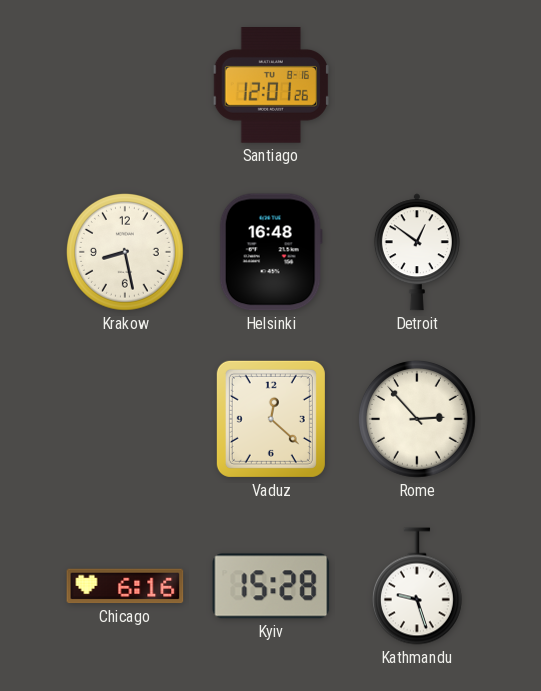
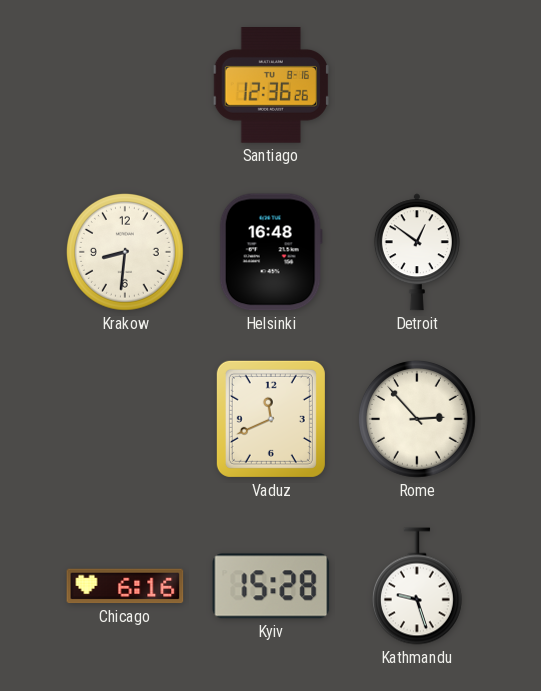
Santiago: 12:01 -> 12:36
Krakow: 8:28 -> 8:31
Vaduz: 12:22 -> 11:41
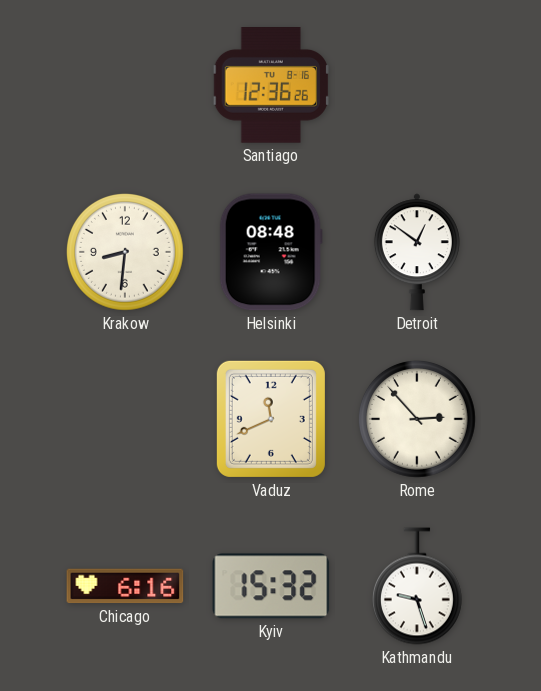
Helsinki: 16:48 -> 08:48
Kyiv: 15:28 -> 15:32
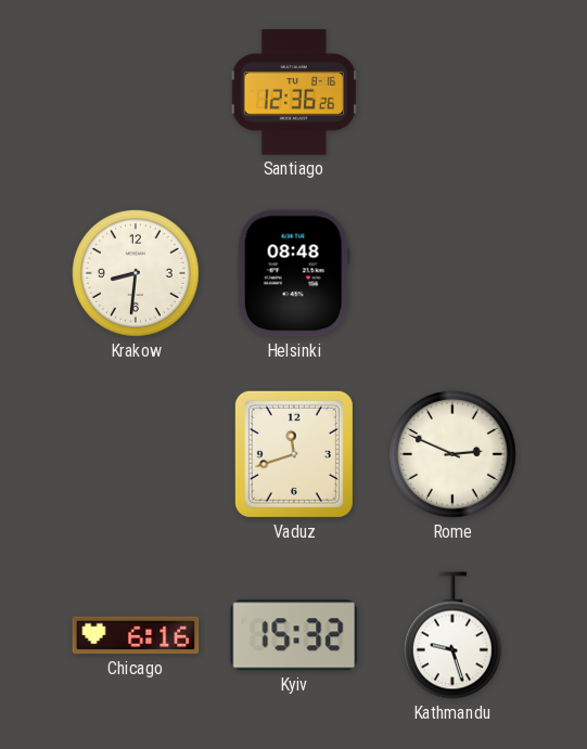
Detroit: 12:51 -> none
Vaduz: 11:41 -> 11:42
Rome: 2:53 -> 2:49
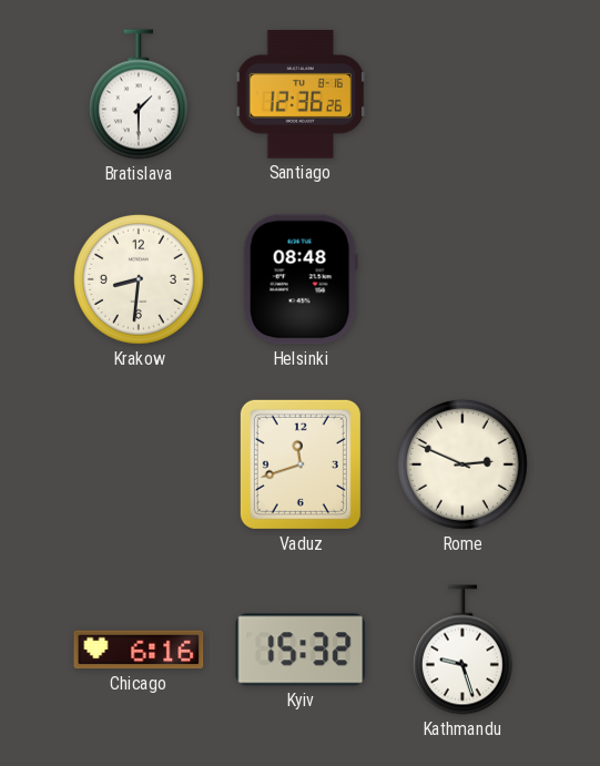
Bratislava: none -> 1:30
